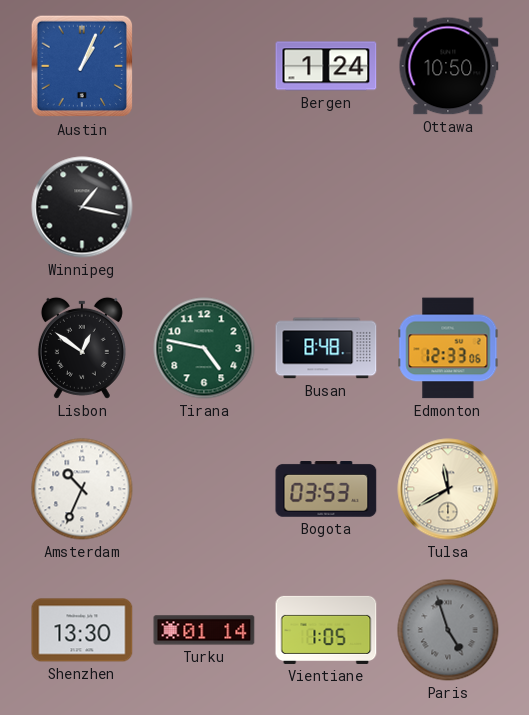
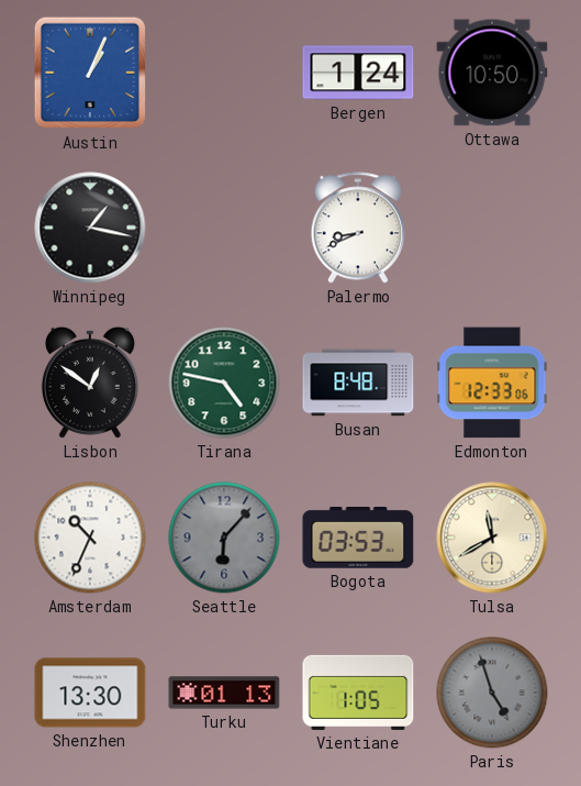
Palermo: none -> 8:41
Seattle: none -> 6:07
Turku: 01:14 -> 01:13
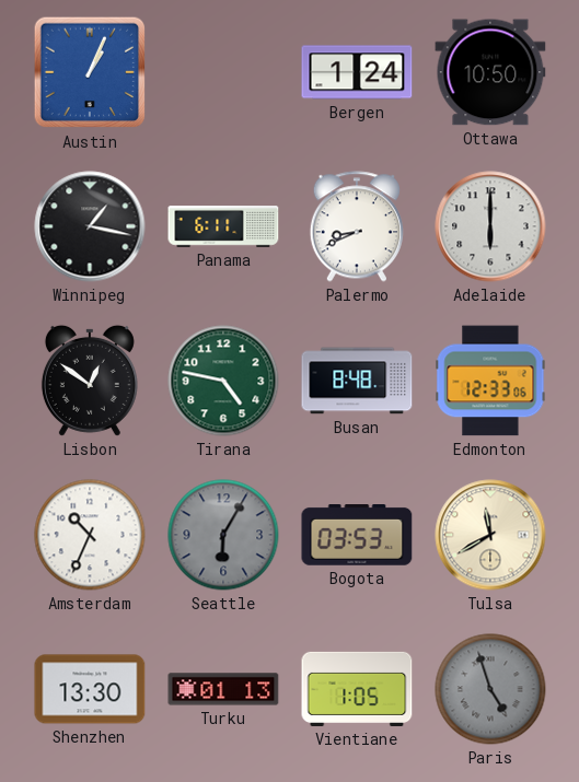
Panama: none -> 6:11
Adelaide: none -> 6:00
Seattle: 6:07 -> 6:05
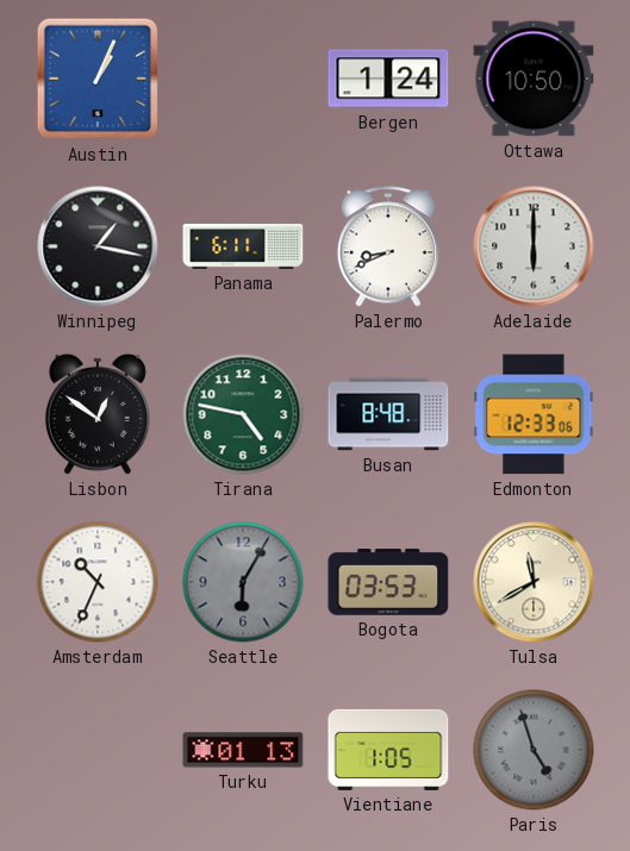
Shenzhen: 13:30 -> none
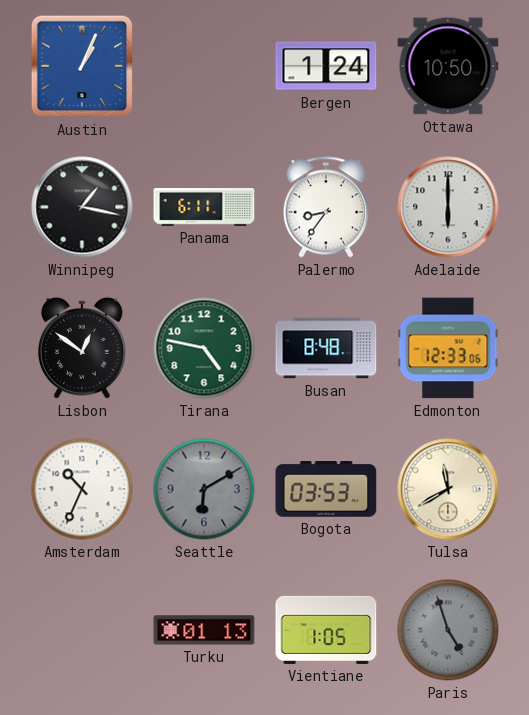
Palermo: 8:41 -> 8:36
Seattle: 6:05 -> 6:10
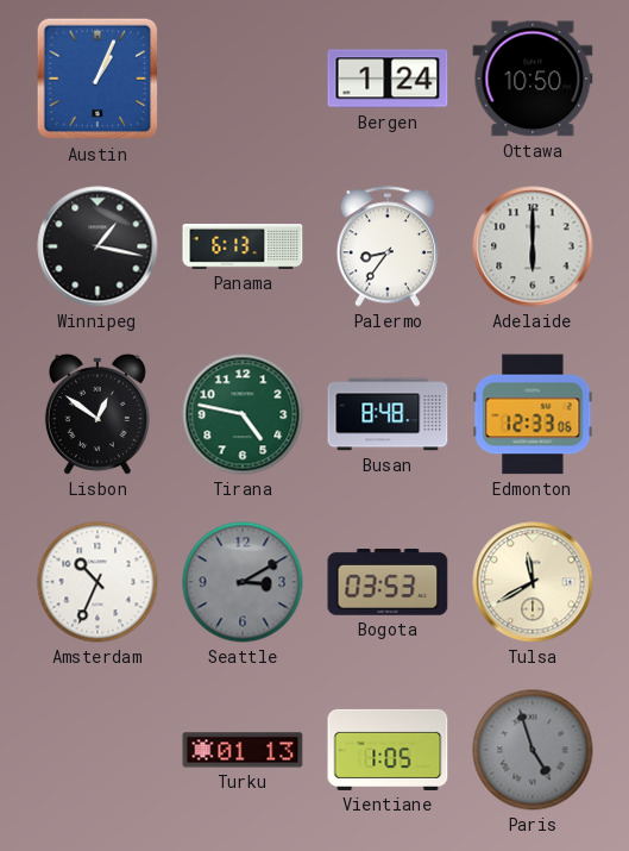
Panama: 6:11 -> 6:13
Seattle: 6:10 -> 3:10
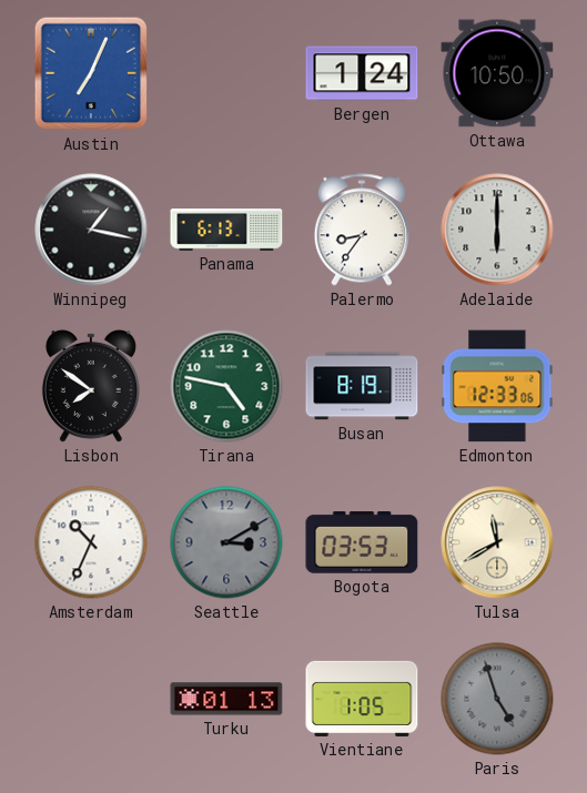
Austin: 1:04 -> 7:04
Lisbon: 12:51 -> 7:51
Busan: 8:48 -> 8:19
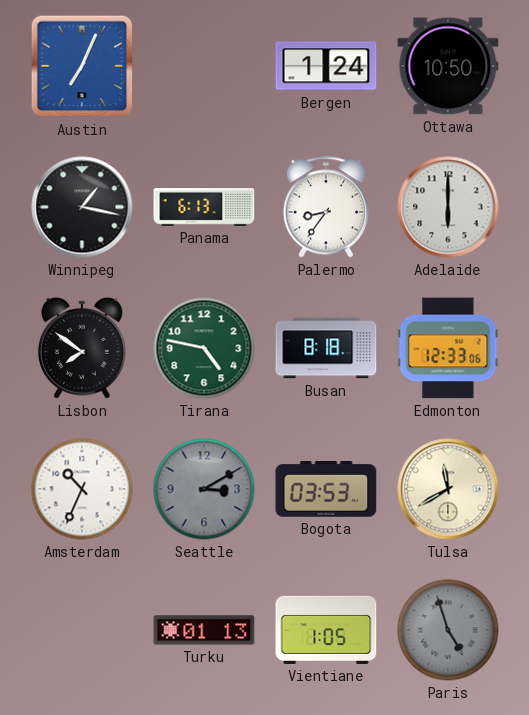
Busan: 8:19 -> 8:18
